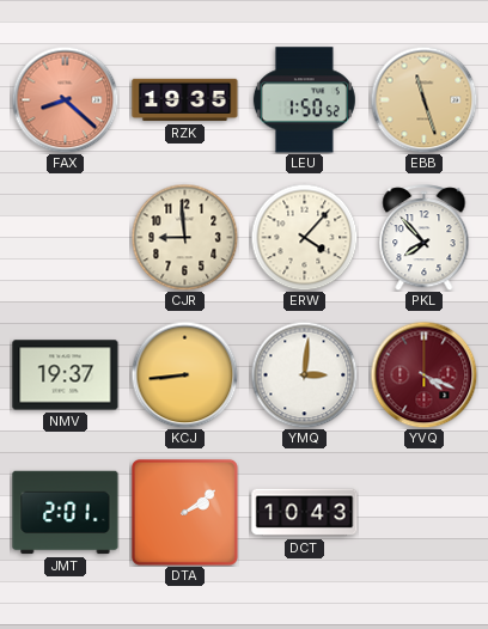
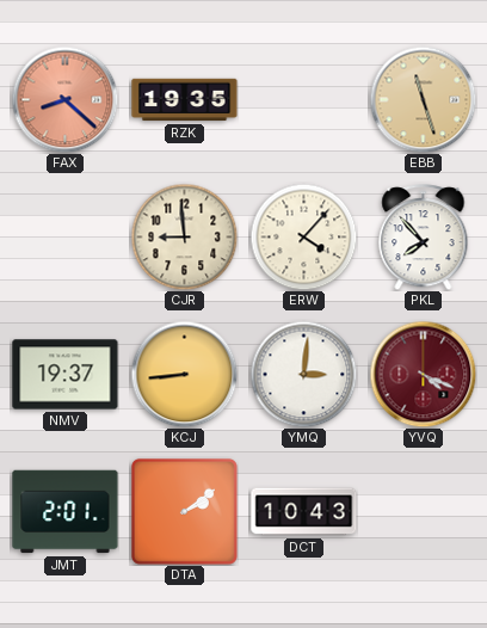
LEU: 1:50 -> none
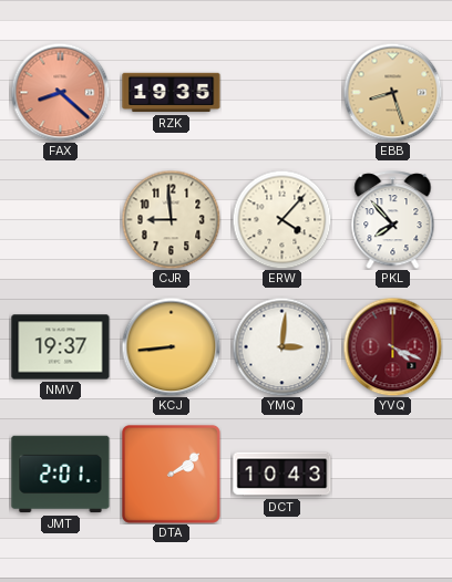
EBB: 11:27 -> 8:27
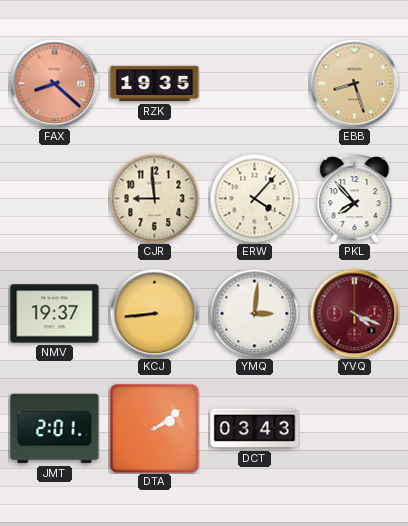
DCT: 10:43 -> 03:43
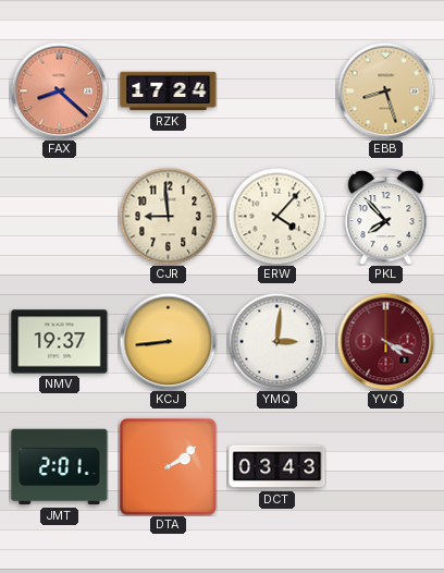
RZK: 19:35 -> 17:24
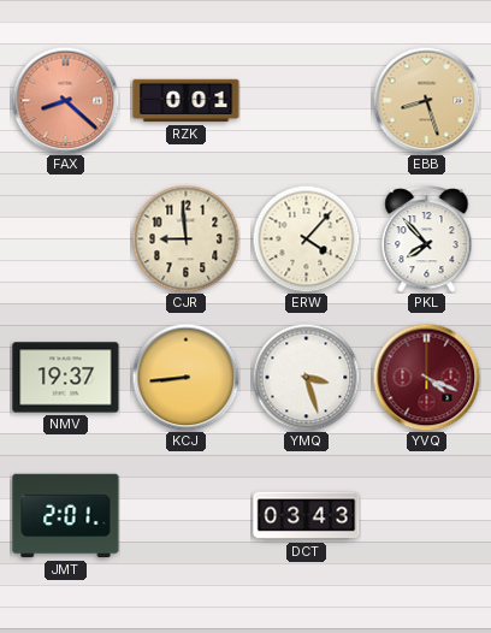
RZK: 17:24 -> 0:01
YMQ: 3:01 -> 3:27
DTA: 2:09 -> none
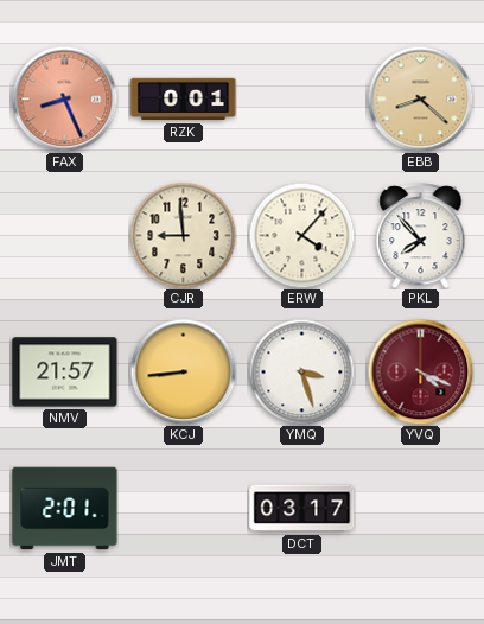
FAX: 8:22 -> 8:26
EBB: 8:27 -> 8:22
NMV: 19:37 -> 21:57
DCT: 03:43 -> 03:17
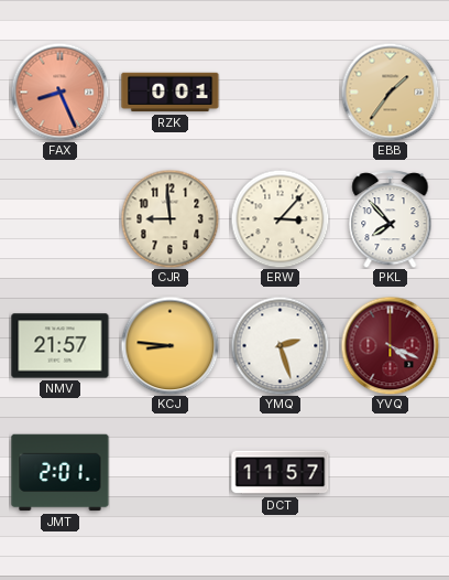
EBB: 8:22 -> 1:36
ERW: 4:07 -> 3:07
KCJ: 8:44 -> 8:46
YMQ: 3:27 -> 2:27
DCT: 03:17 -> 11:57
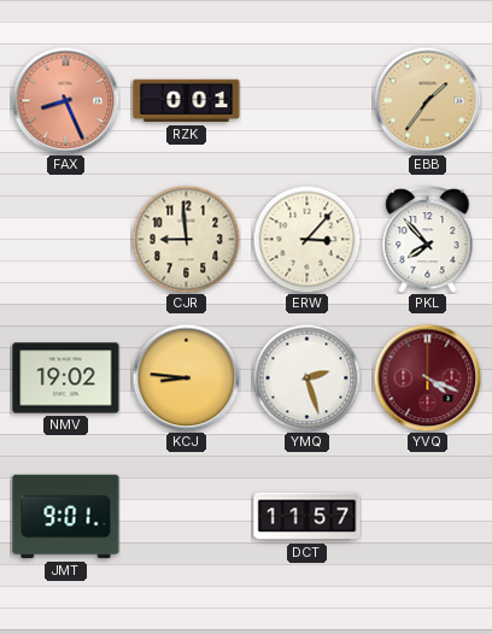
NMV: 21:57 -> 19:02
JMT: 2:01 -> 9:01
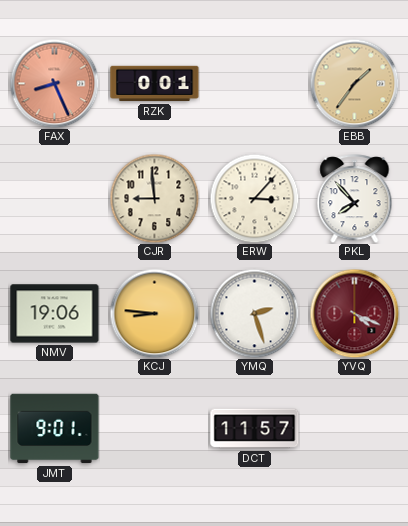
NMV: 19:02 -> 19:06
